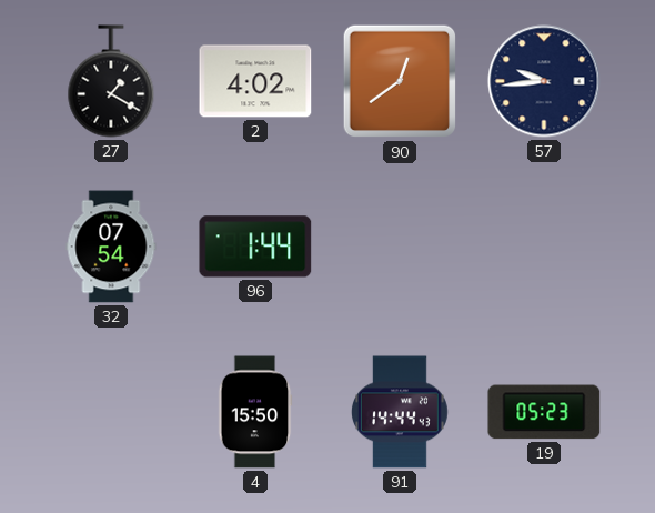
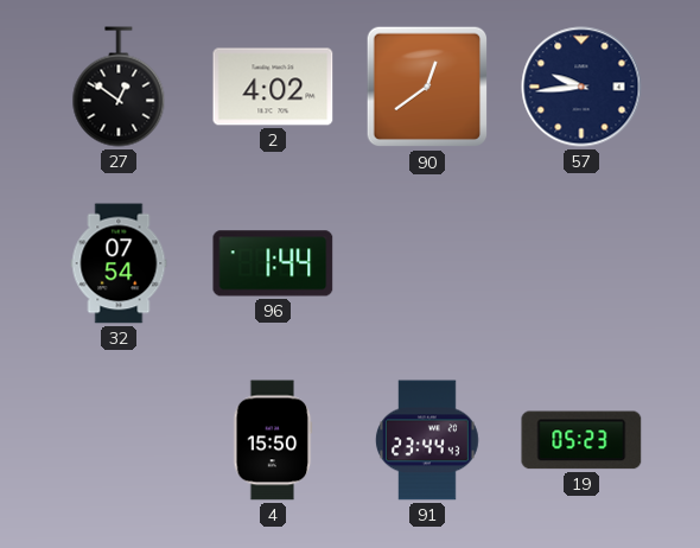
27: 1:20 -> 12:51
91: 14:44 -> 23:44
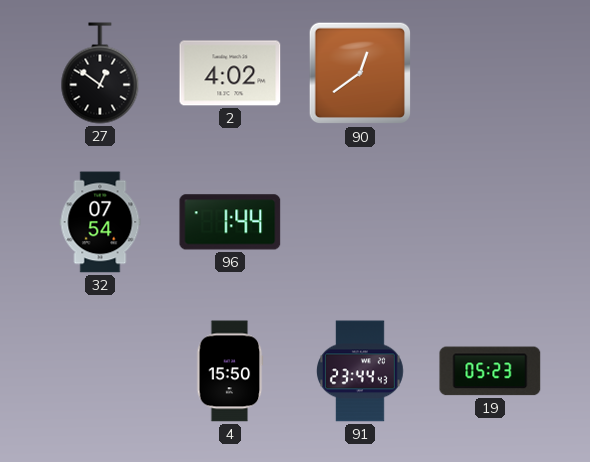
57: 9:44 -> none
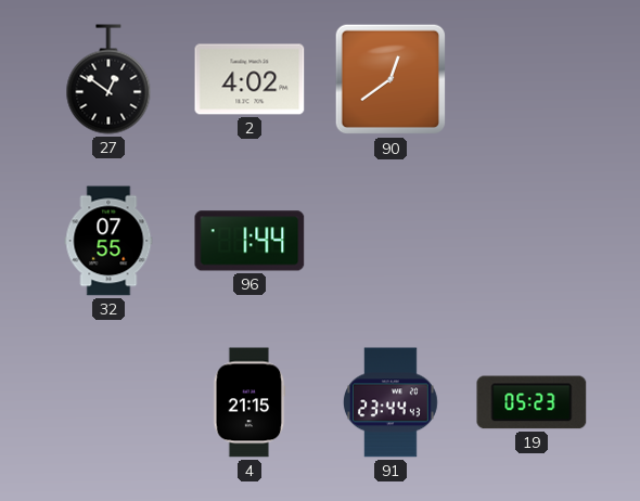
32: 07:54 -> 07:55
4: 15:50 -> 21:15
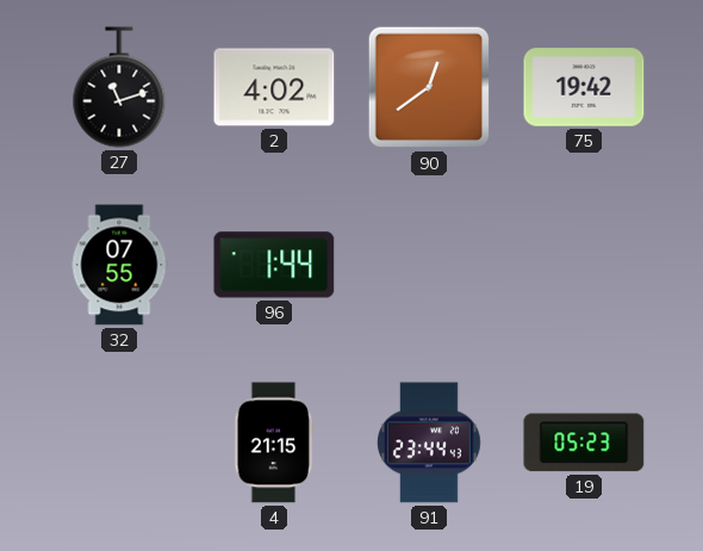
27: 12:51 -> 11:12
75: none -> 19:42
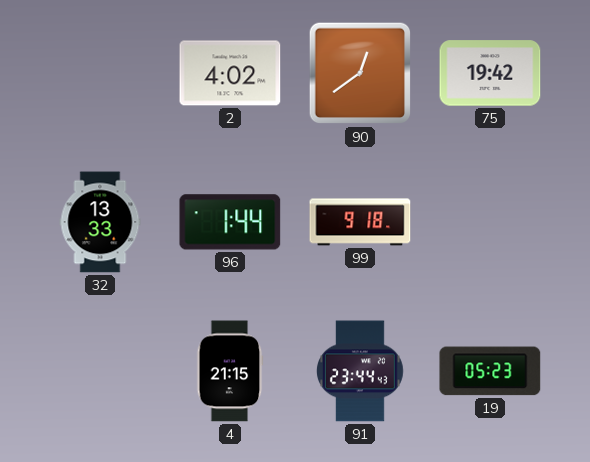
27: 11:12 -> none
32: 07:55 -> 13:33
99: none -> 9:18
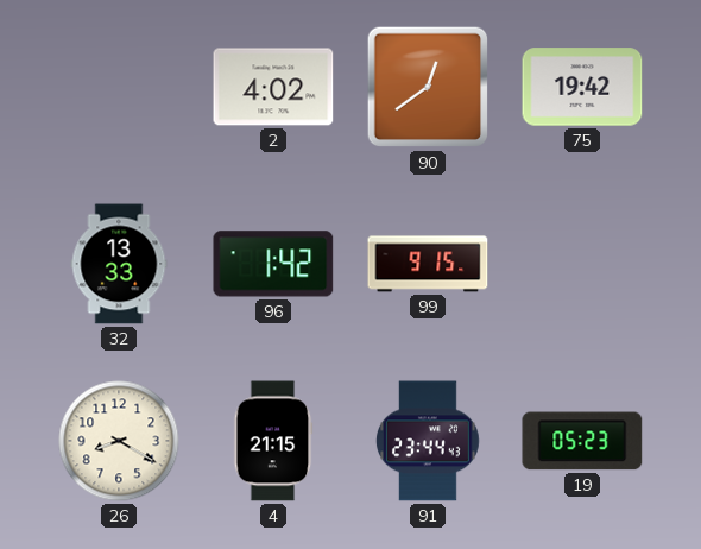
96: 1:44 -> 1:42
99: 9:18 -> 9:15
26: none -> 8:20
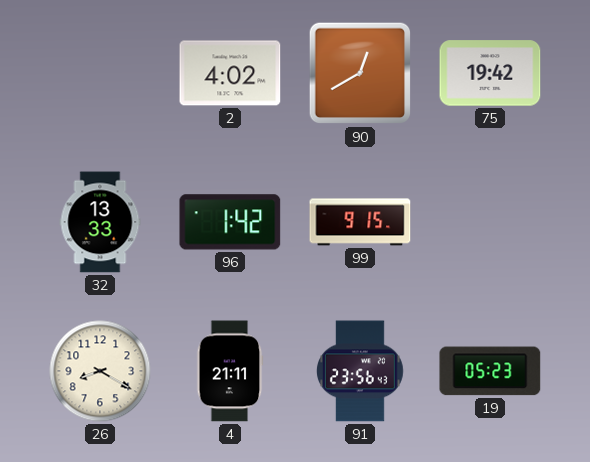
90: 12:39 -> 12:40
4: 21:15 -> 21:11
91: 23:44 -> 23:56
